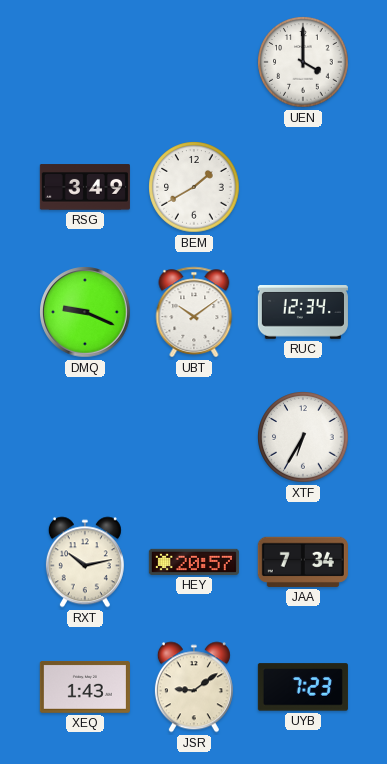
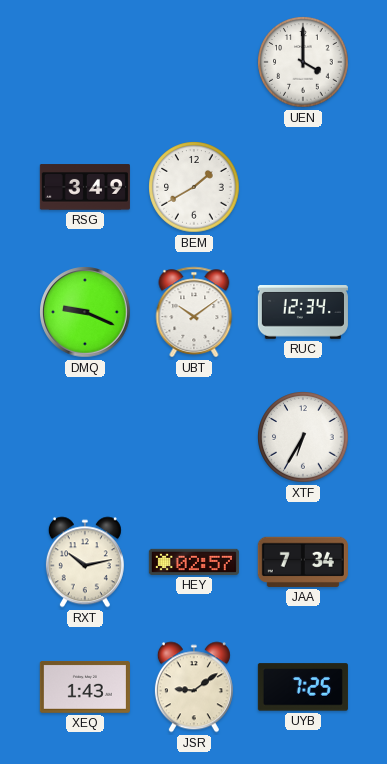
HEY: 20:57 -> 02:57
UYB: 7:23 -> 7:25
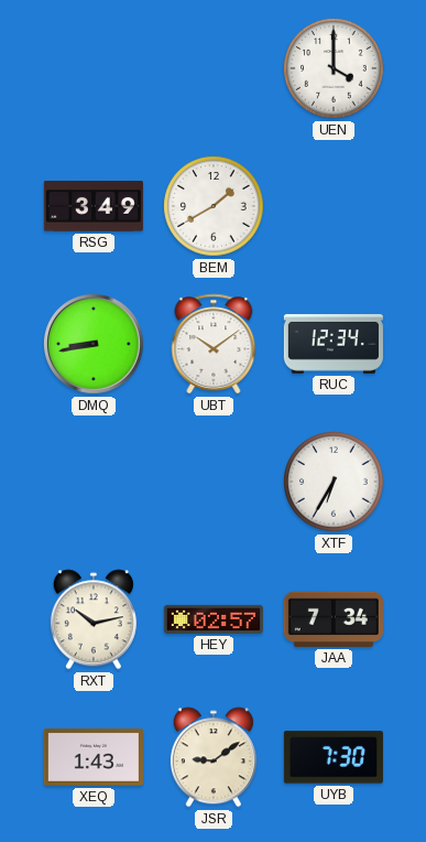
DMQ: 9:19 -> 8:43
UYB: 7:25 -> 7:30
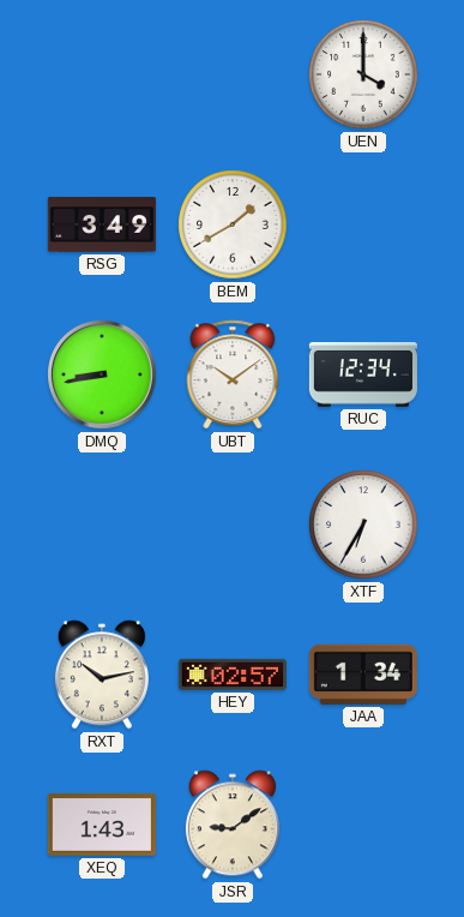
JAA: 7:34 -> 1:34
UYB: 7:30 -> none
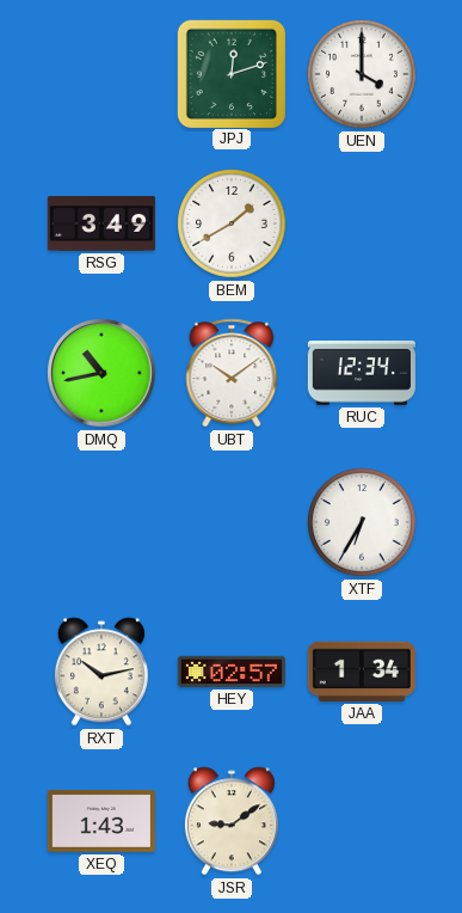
JPJ: none -> 12:12
DMQ: 8:43 -> 10:43
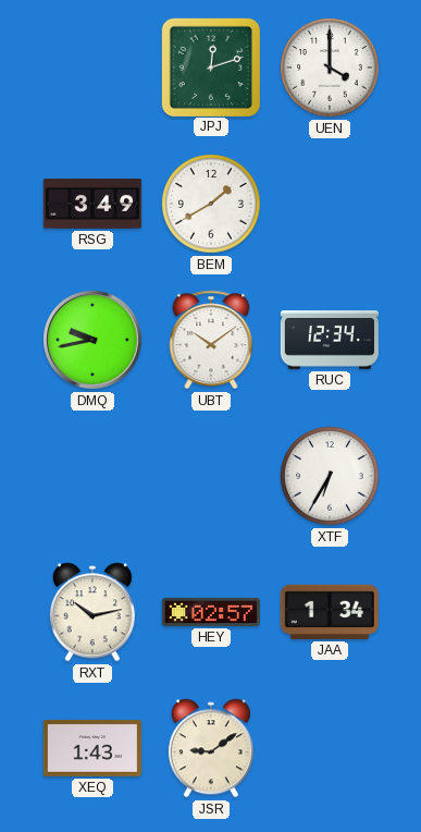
DMQ: 10:43 -> 9:43
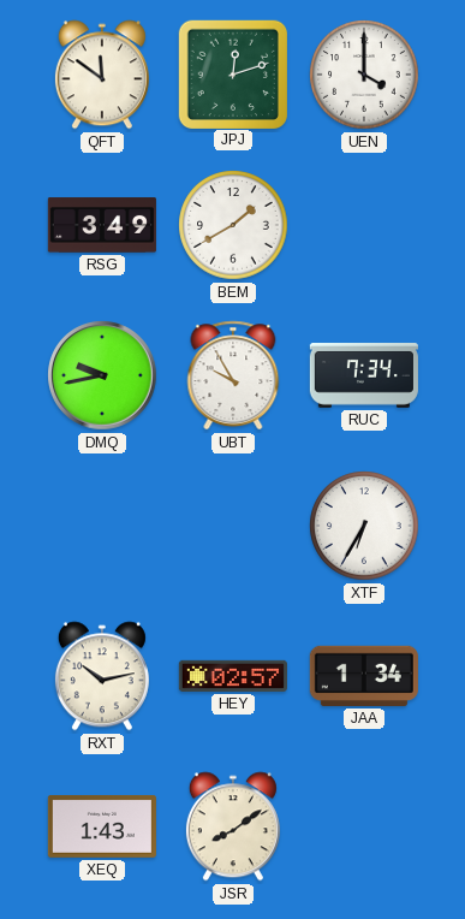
QFT: none -> 11:51
UBT: 10:09 -> 9:55
RUC: 12:34 -> 7:34
JSR: 9:09 -> 8:09
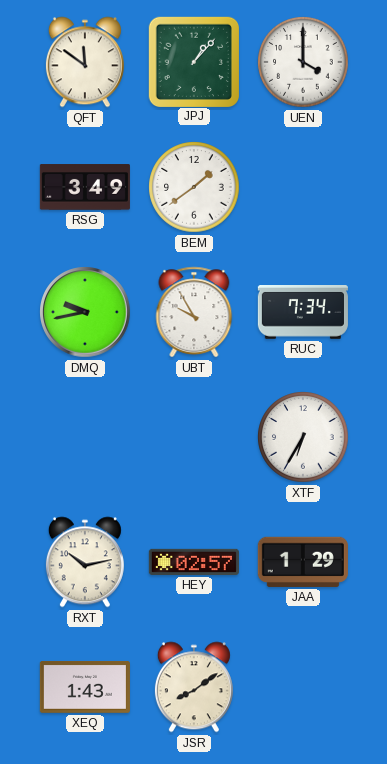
JPJ: 12:12 -> 1:07
BEM: 1:40 -> 1:39
JAA: 1:34 -> 1:29
